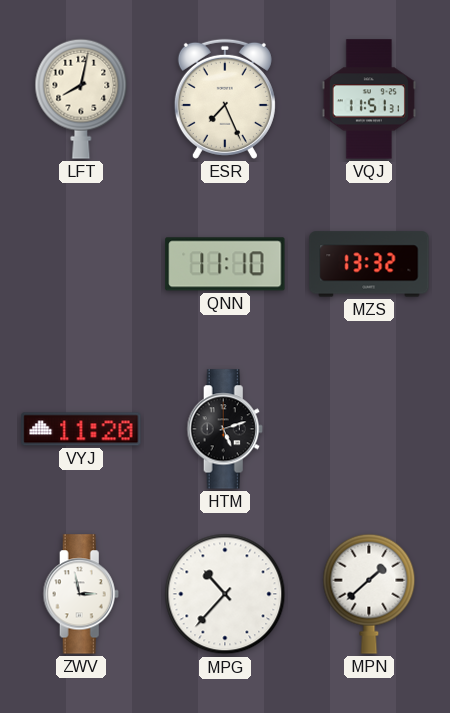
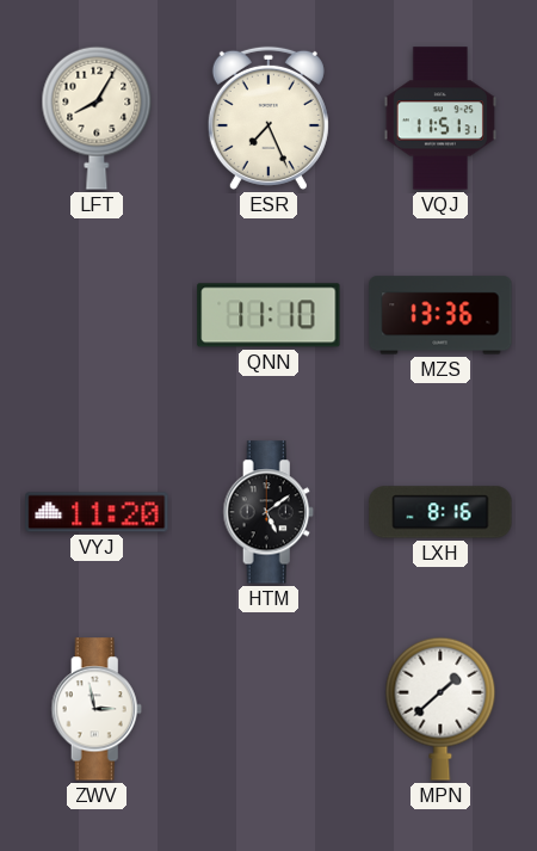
LFT: 8:02 -> 8:05
MZS: 13:32 -> 13:36
HTM: 5:12 -> 5:09
LXH: none -> 8:16
MPG: 10:37 -> none
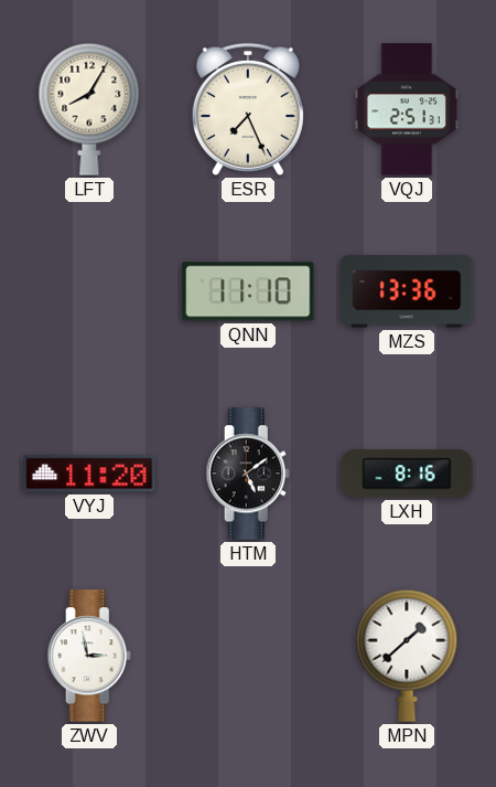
VQJ: 11:51 -> 2:51
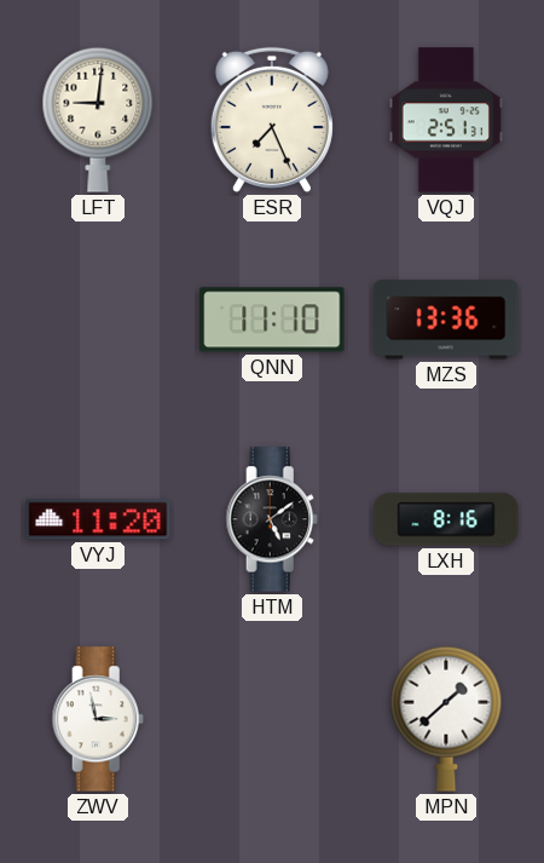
LFT: 8:05 -> 9:01
